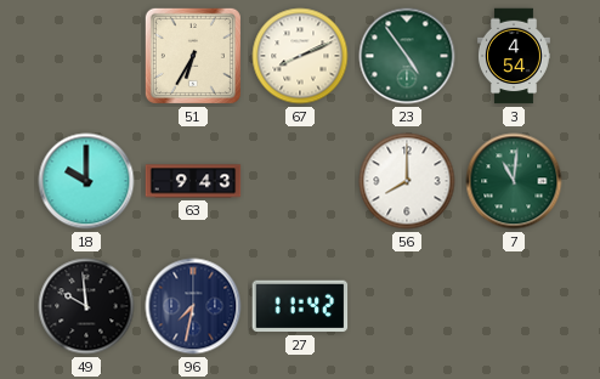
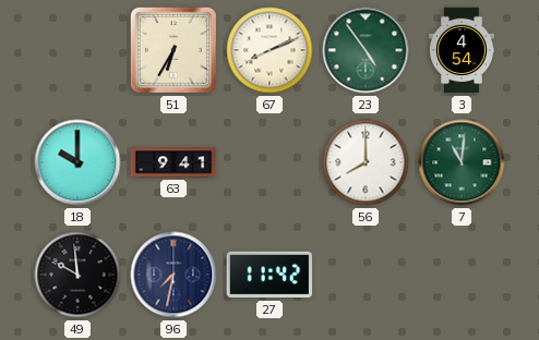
63: 9:43 -> 9:41
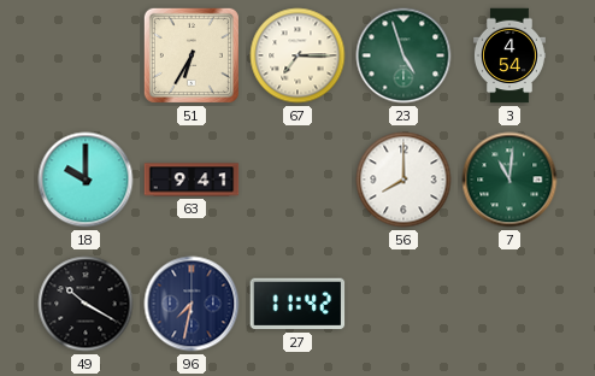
67: 8:11 -> 7:15
23: 4:54 -> 4:57
49: 9:59 -> 10:20
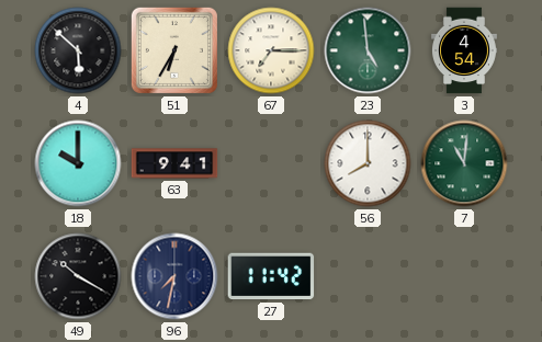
4: none -> 5:52
23: 4:57 -> 4:59
